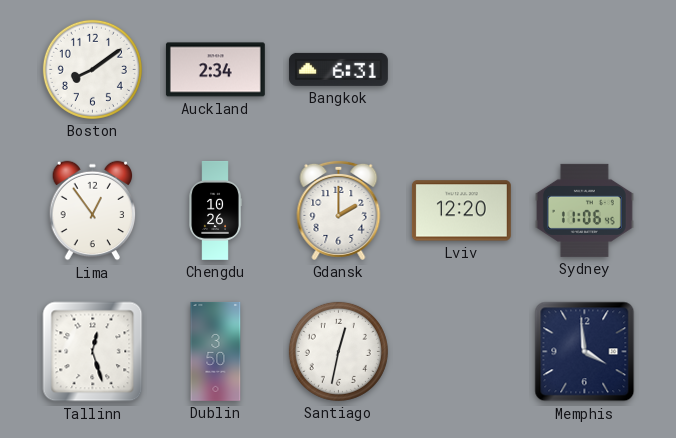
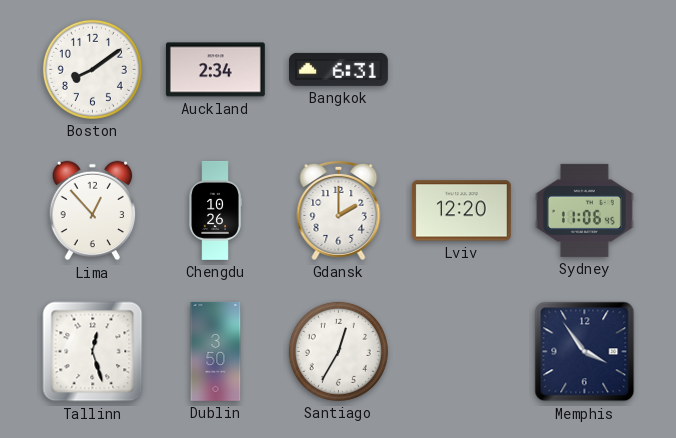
Lima: 12:54 -> 12:53
Santiago: 12:32 -> 12:35
Memphis: 3:59 -> 3:54
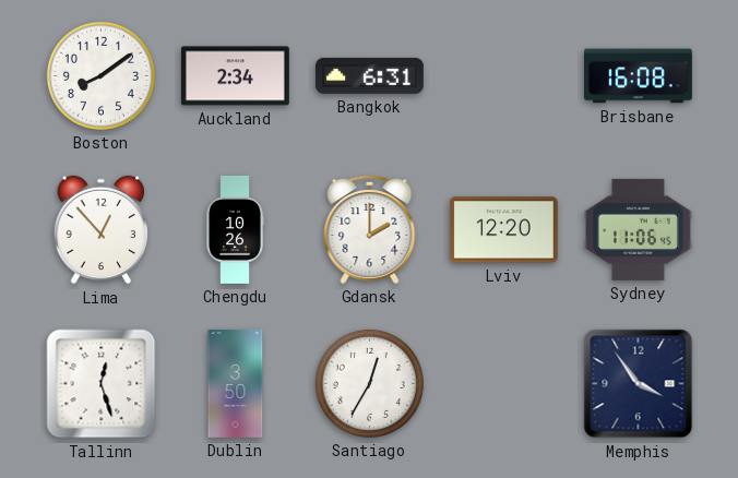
Brisbane: none -> 16:08
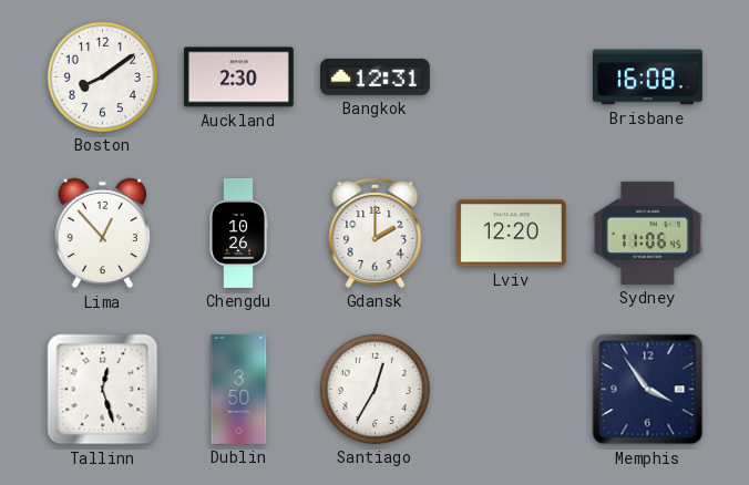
Auckland: 2:34 -> 2:30
Bangkok: 6:31 -> 12:31
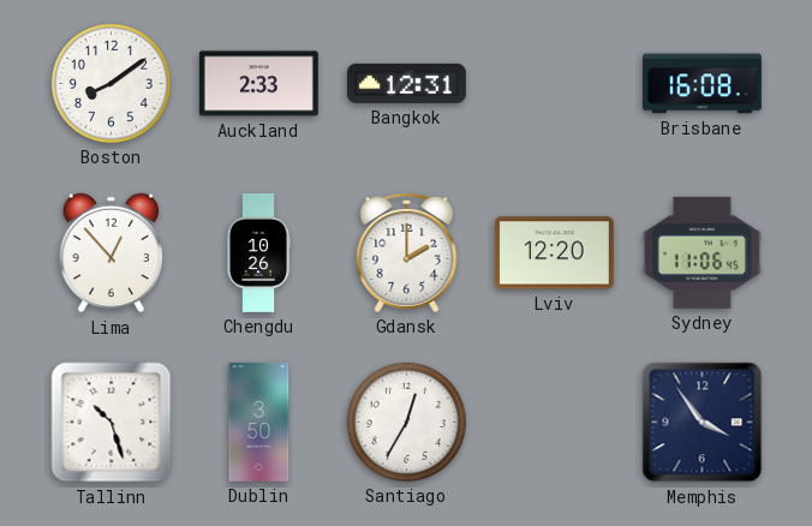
Auckland: 2:30 -> 2:33
Tallinn: 12:27 -> 10:27
